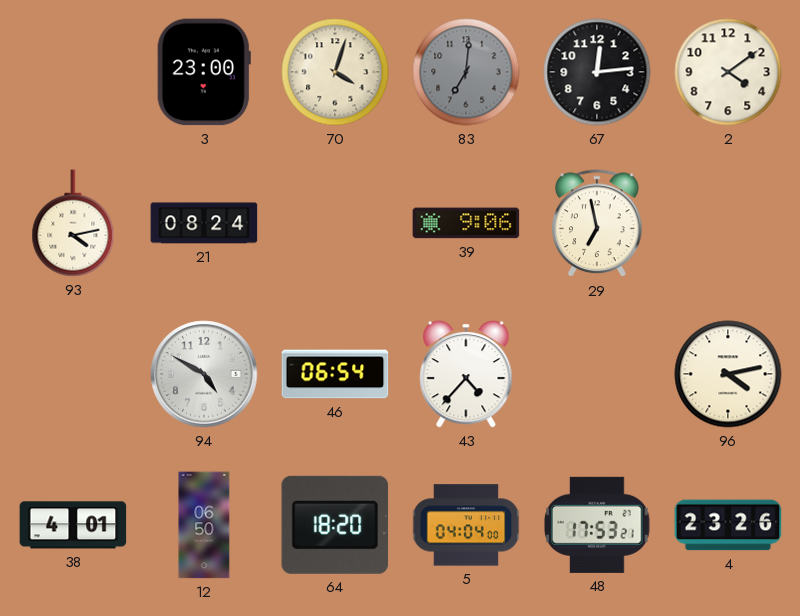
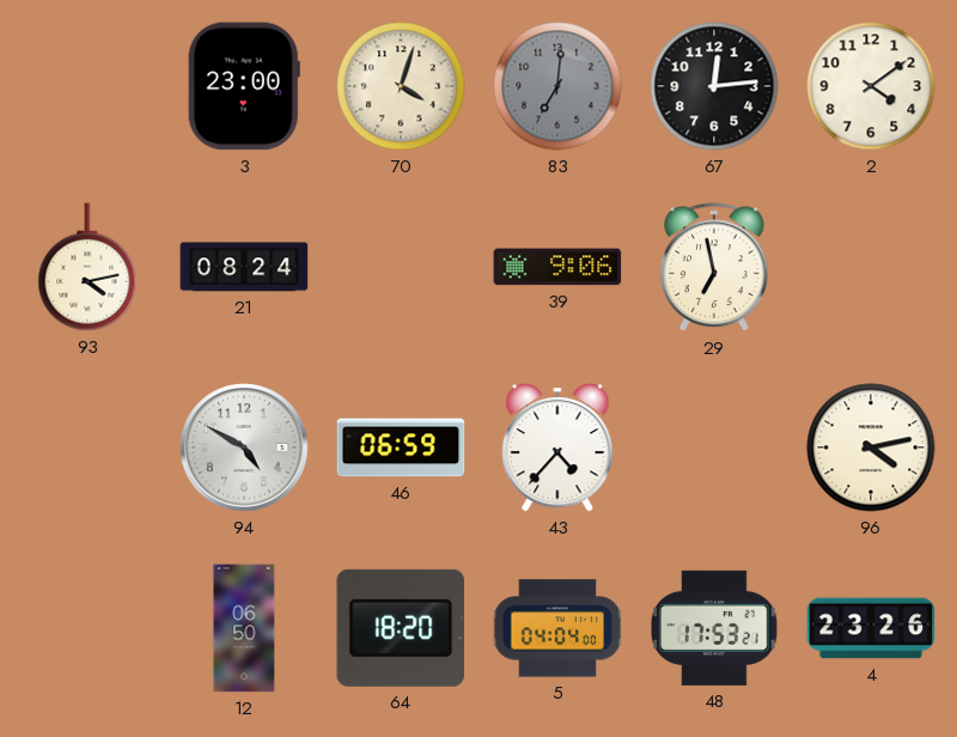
46: 06:54 -> 06:59
38: 4:01 -> none
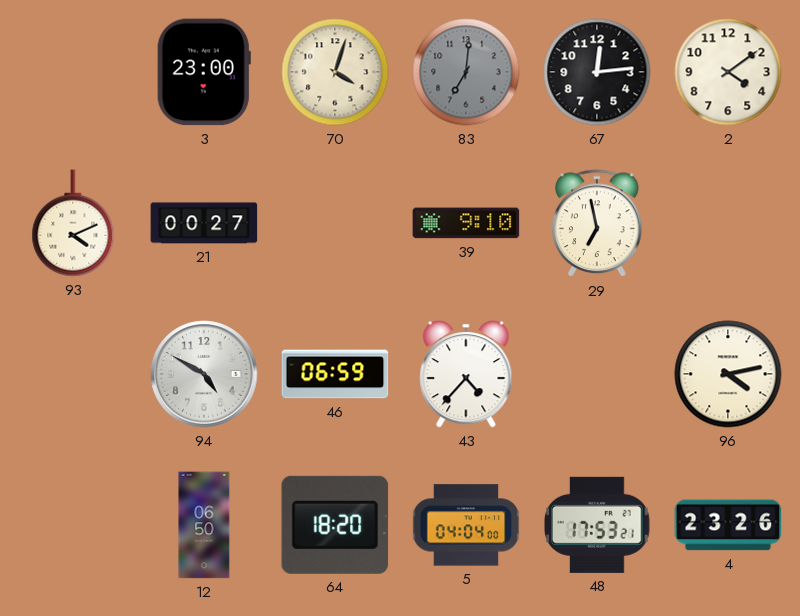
93: 4:13 -> 4:11
21: 08:24 -> 00:27
39: 9:06 -> 9:10
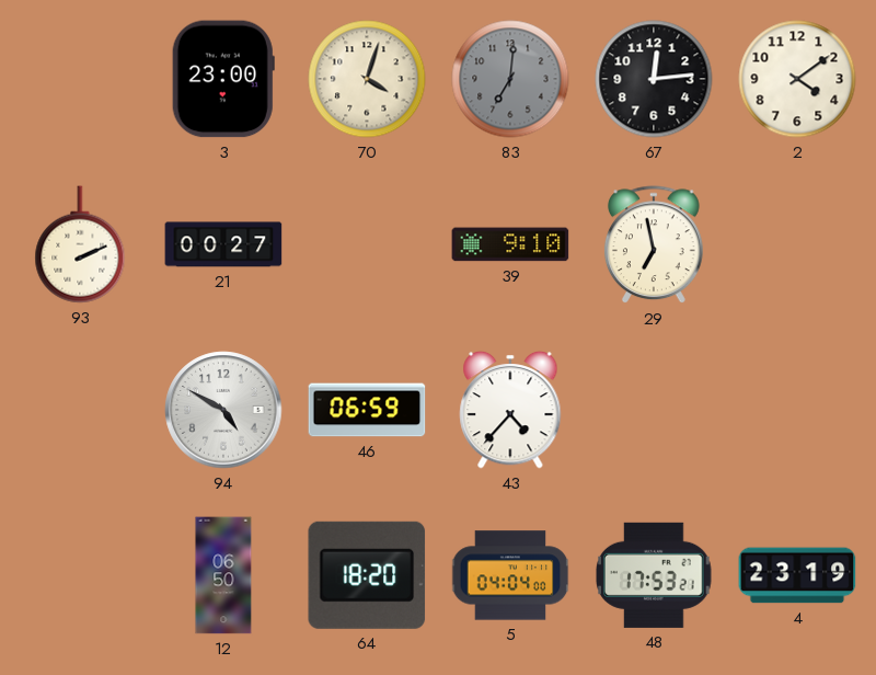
93: 4:11 -> 2:11
96: 4:13 -> none
4: 23:26 -> 23:19
